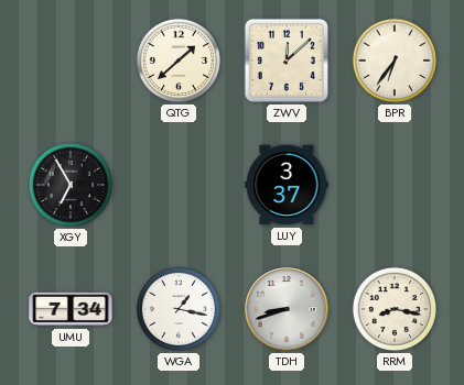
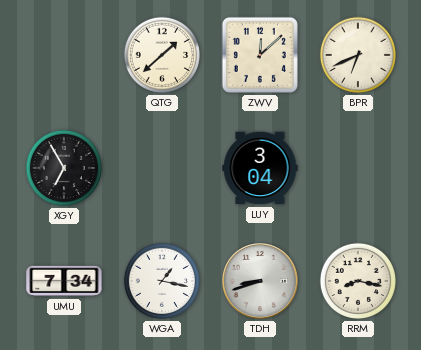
BPR: 6:36 -> 6:41
LUY: 3:37 -> 3:04
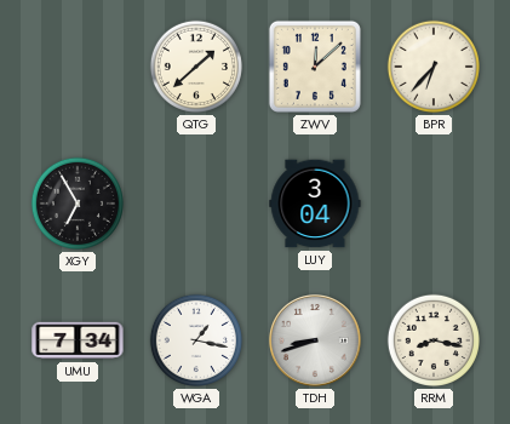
BPR: 6:41 -> 6:37
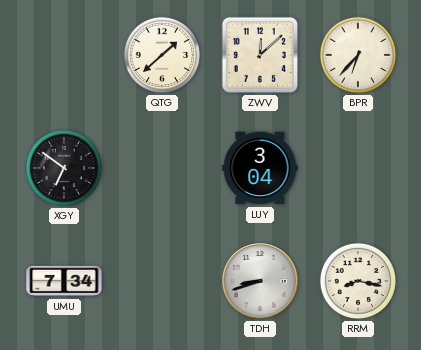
XGY: 6:55 -> 6:51
WGA: 1:17 -> none
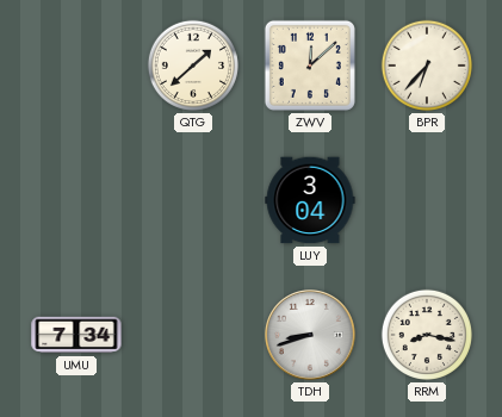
XGY: 6:51 -> none
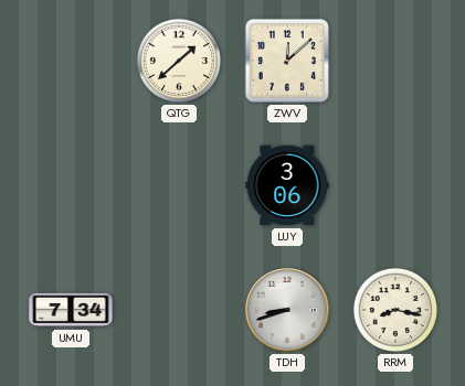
BPR: 6:37 -> none
LUY: 3:04 -> 3:06
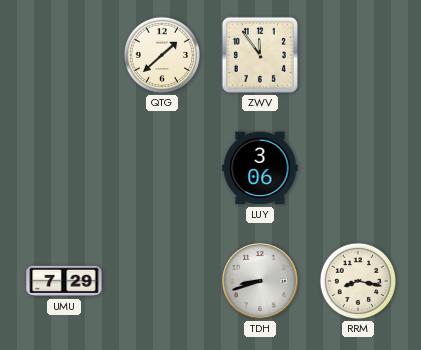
ZWV: 12:08 -> 11:54
UMU: 7:34 -> 7:29
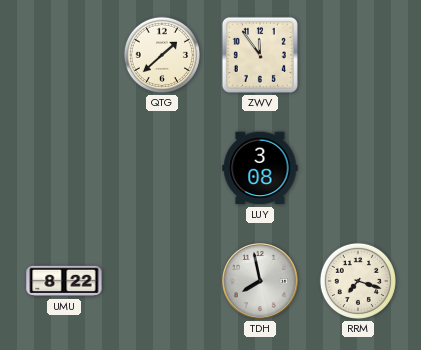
LUY: 3:06 -> 3:08
UMU: 7:29 -> 8:22
TDH: 8:42 -> 7:58
RRM: 8:17 -> 7:18
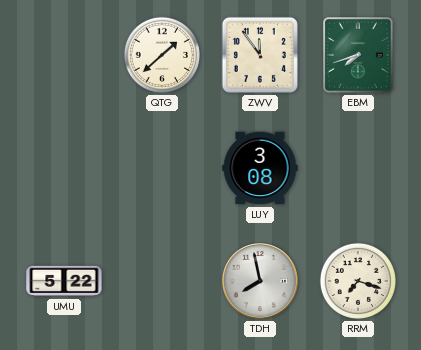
EBM: none -> 7:42
UMU: 8:22 -> 5:22
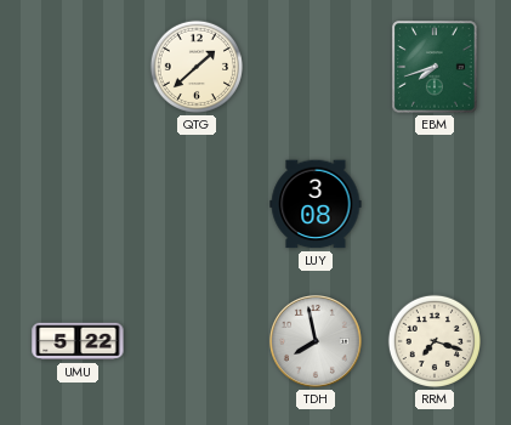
ZWV: 11:54 -> none
